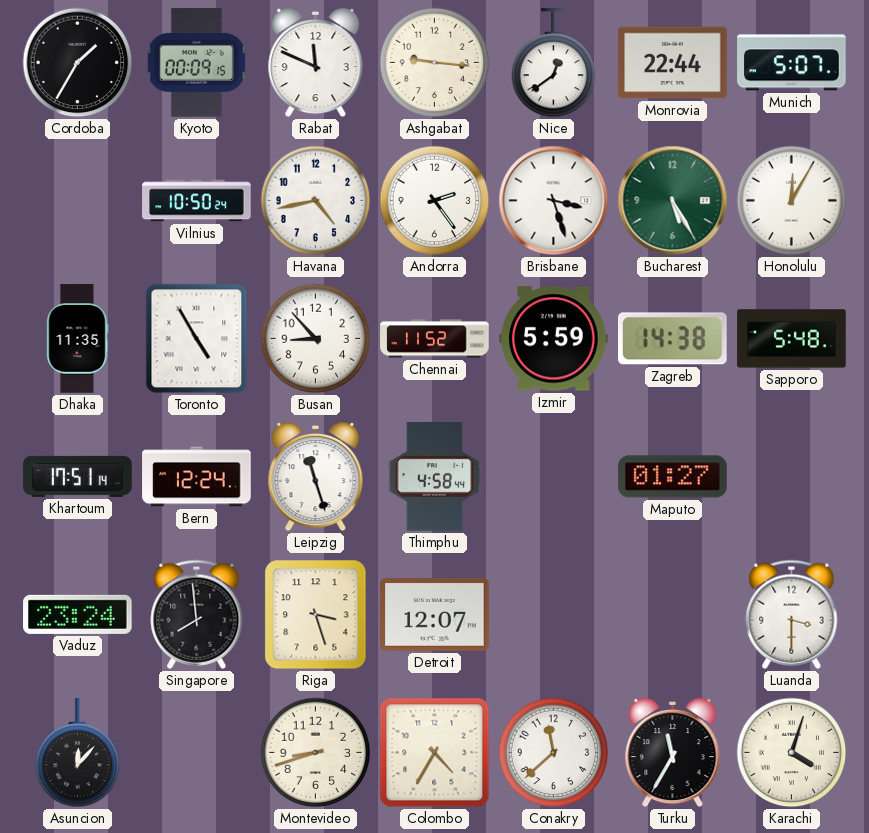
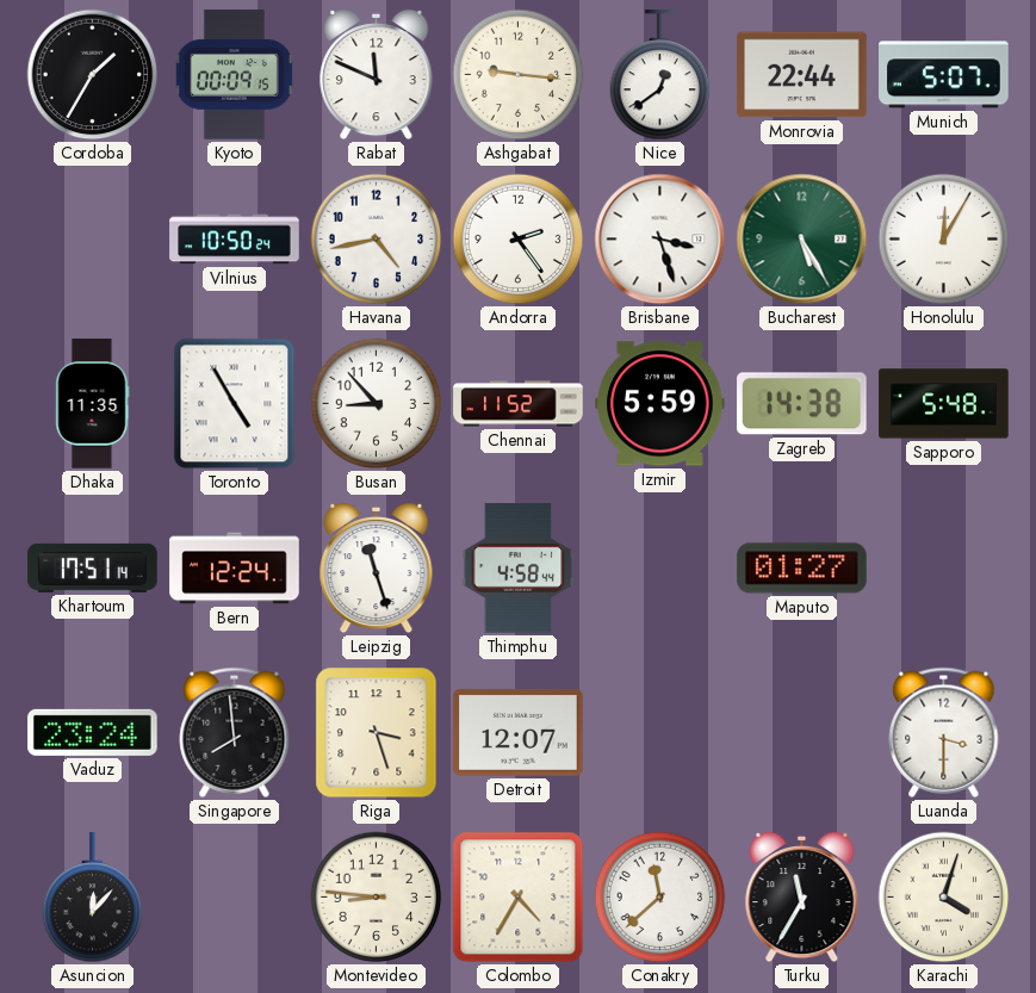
Montevideo: 8:42 -> 8:46
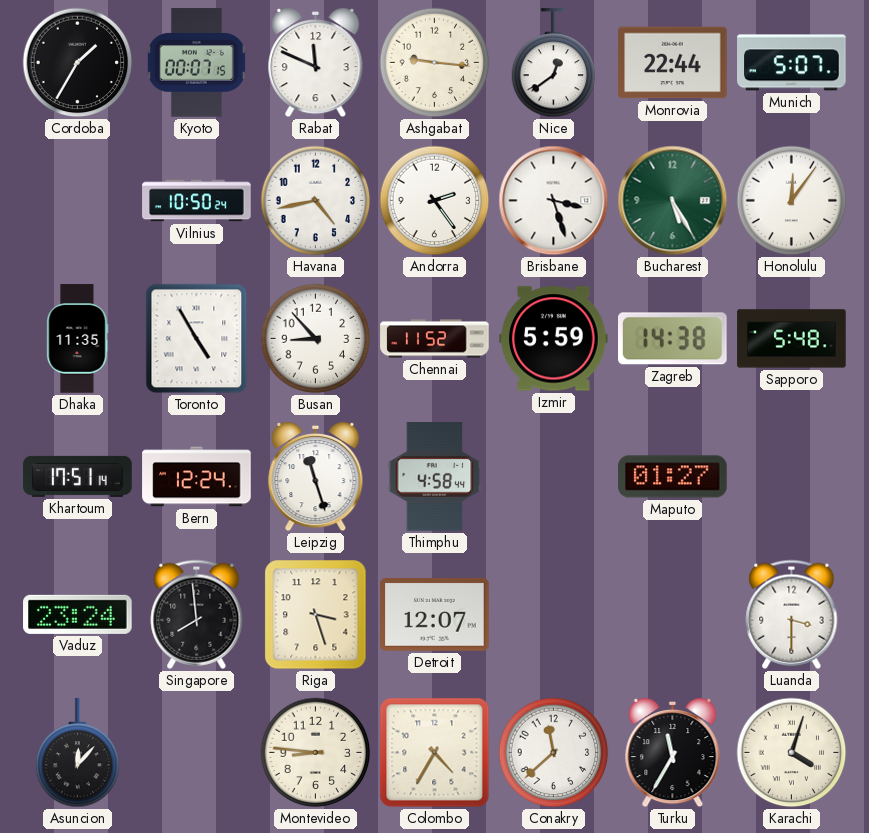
Kyoto: 00:09 -> 00:07
Honolulu: 12:05 -> 12:06
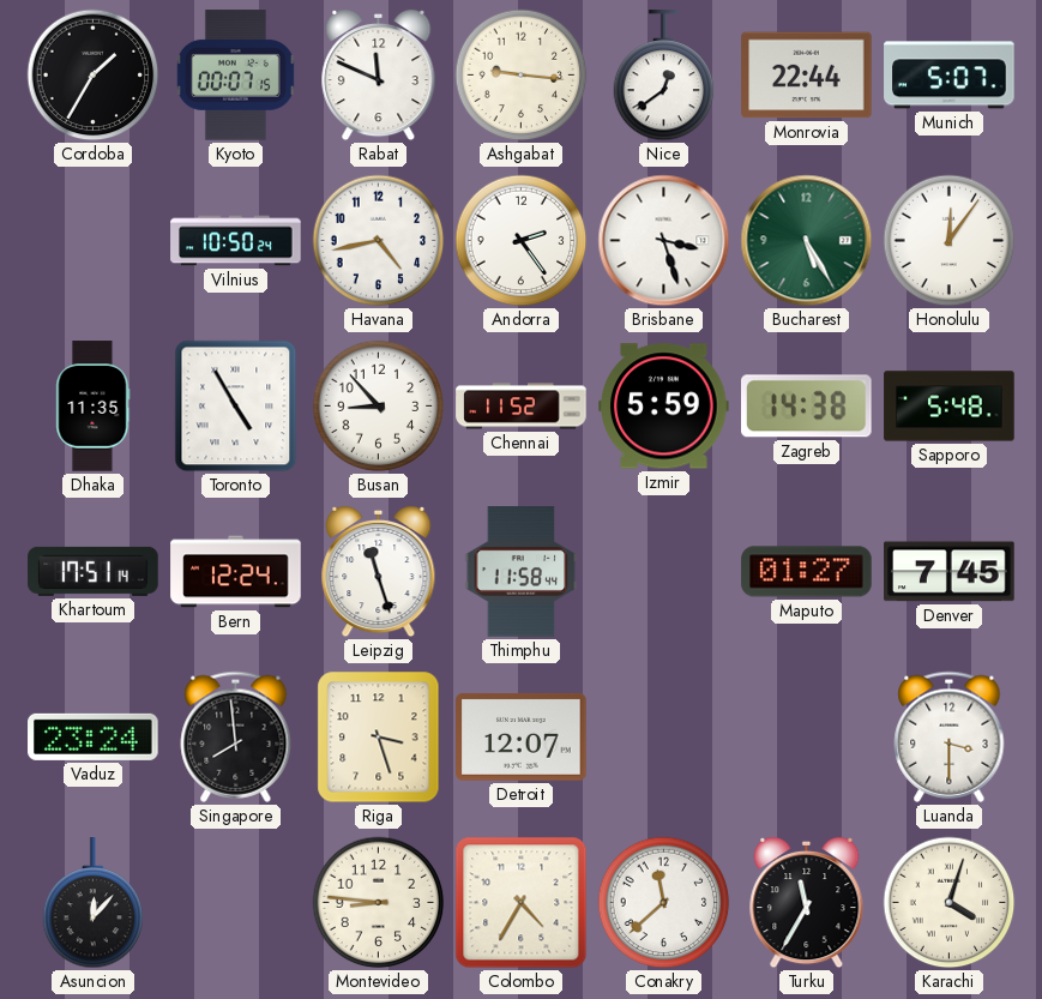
Thimphu: 4:58 -> 11:58
Denver: none -> 7:45
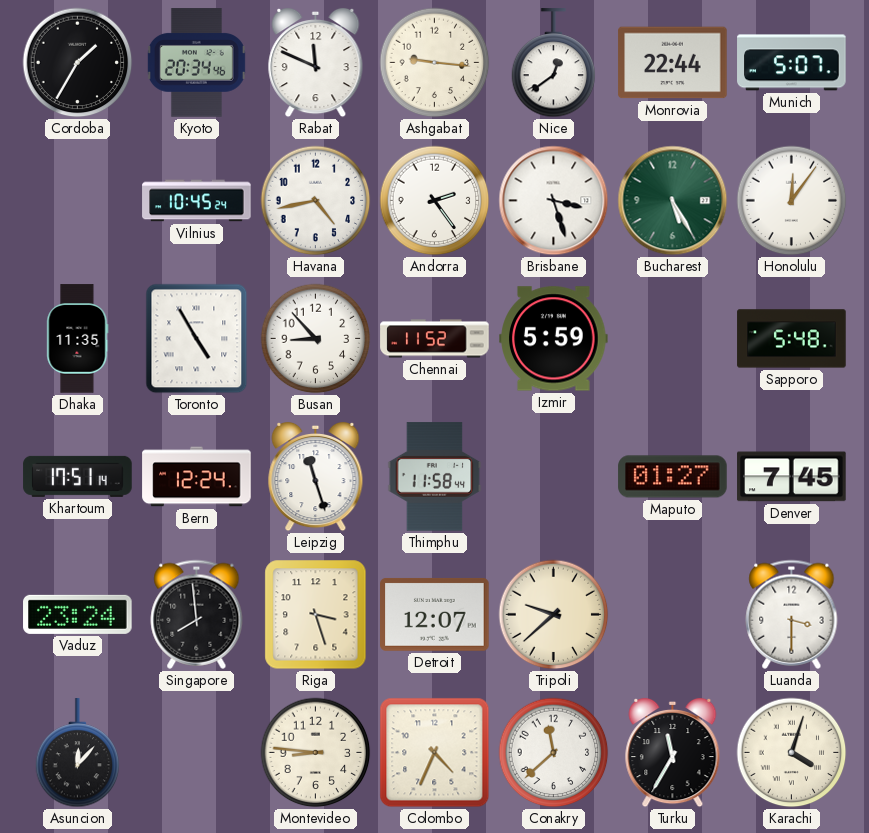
Kyoto: 00:07 -> 20:34
Vilnius: 10:50 -> 10:45
Zagreb: 14:38 -> none
Tripoli: none -> 9:38
Colombo: 4:35 -> 4:34
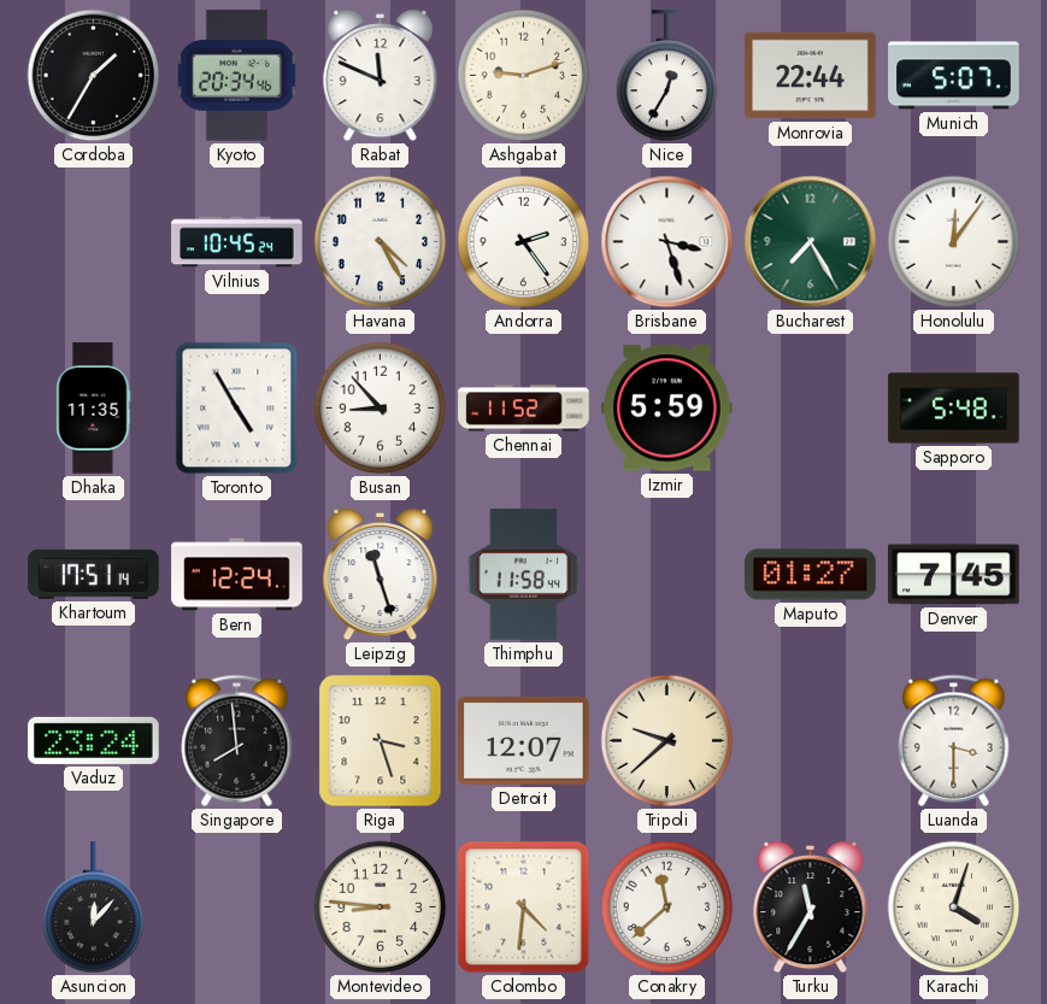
Ashgabat: 9:16 -> 9:12
Nice: 12:39 -> 12:35
Havana: 4:43 -> 4:25
Bucharest: 5:25 -> 7:25
Colombo: 4:34 -> 4:31
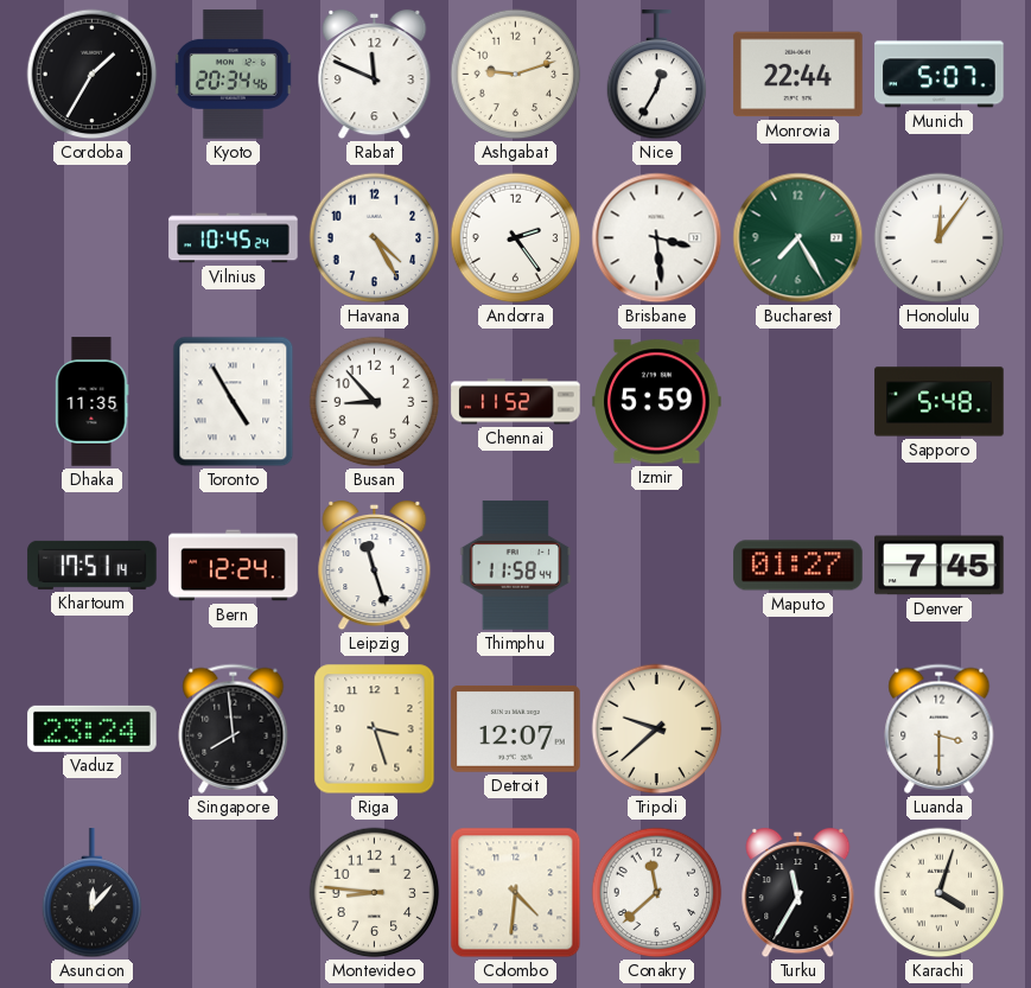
Brisbane: 3:27 -> 3:29
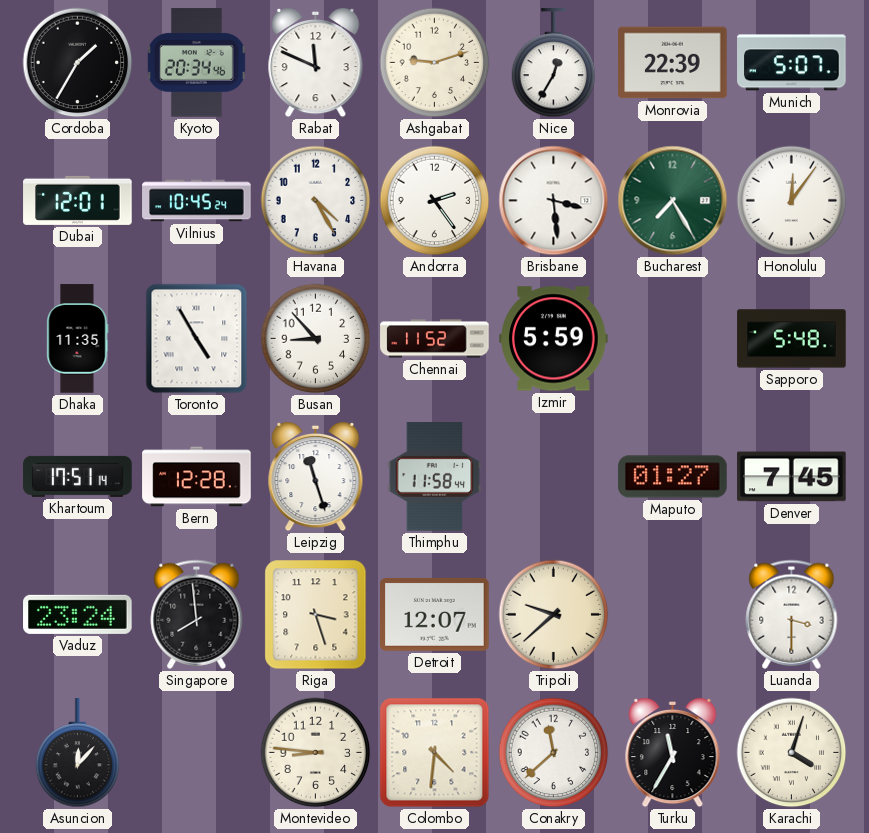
Monrovia: 22:44 -> 22:39
Dubai: none -> 12:01
Bern: 12:24 -> 12:28
